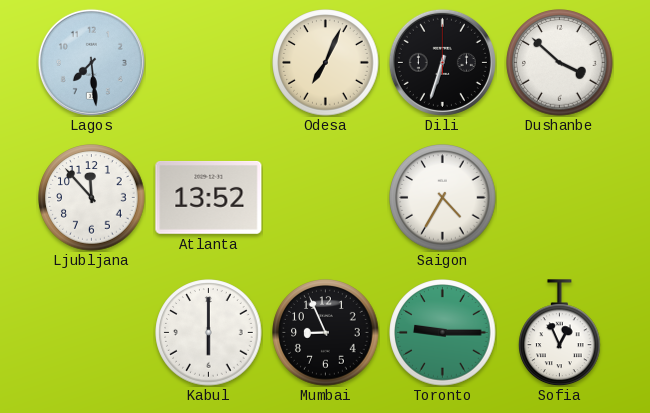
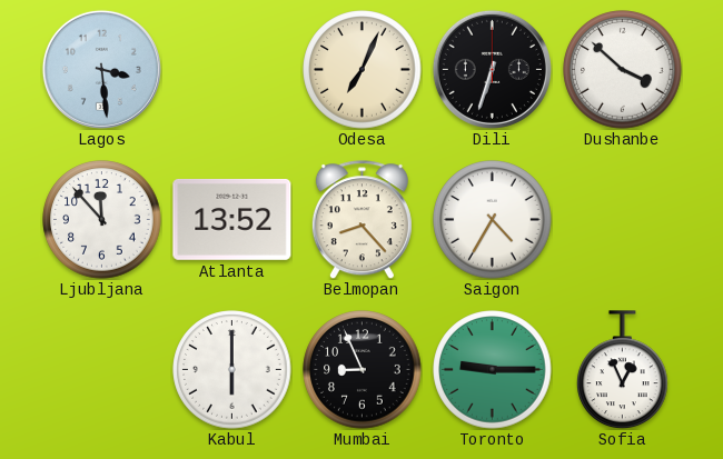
Lagos: 7:29 -> 3:29
Belmopan: none -> 8:23
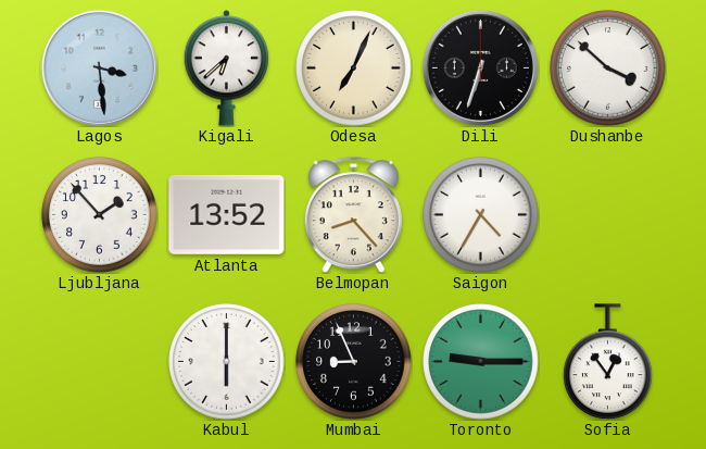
Kigali: none -> 6:38
Ljubljana: 11:53 -> 1:53
Sofia: 12:56 -> 12:54
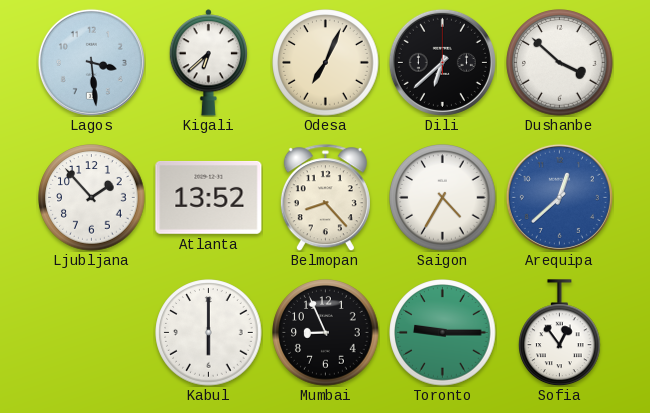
Dili: 6:33 -> 6:38
Arequipa: none -> 12:38
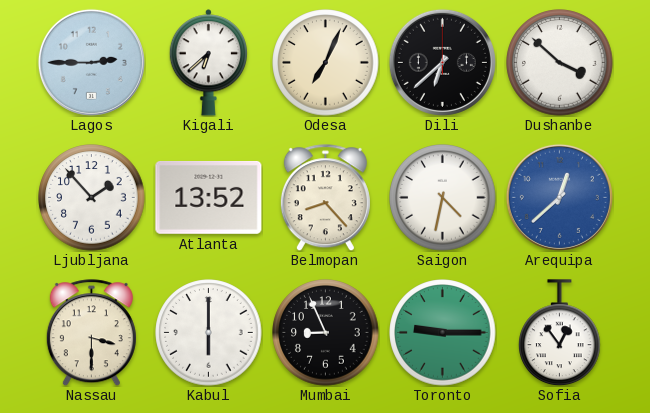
Lagos: 3:29 -> 2:45
Saigon: 4:35 -> 4:32
Nassau: none -> 3:30
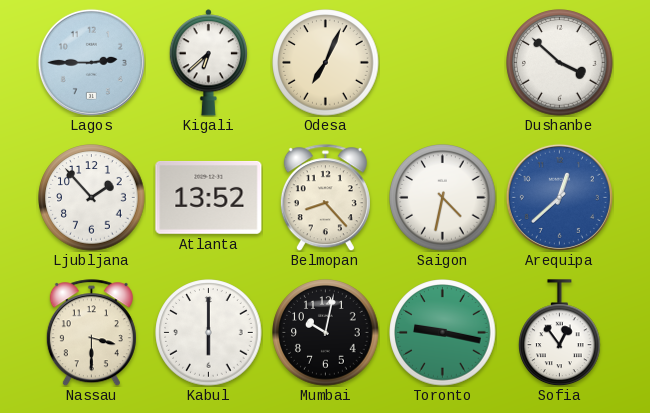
Dili: 6:38 -> none
Mumbai: 8:56 -> 10:02
Toronto: 9:15 -> 9:17
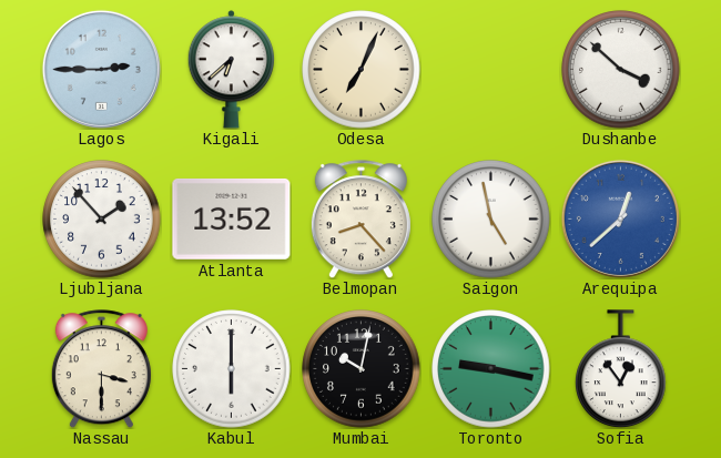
Saigon: 4:32 -> 4:58
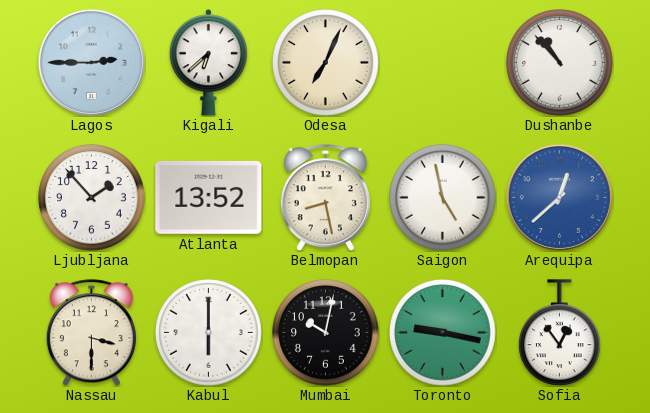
Dushanbe: 3:52 -> 10:53
Belmopan: 8:23 -> 8:28
